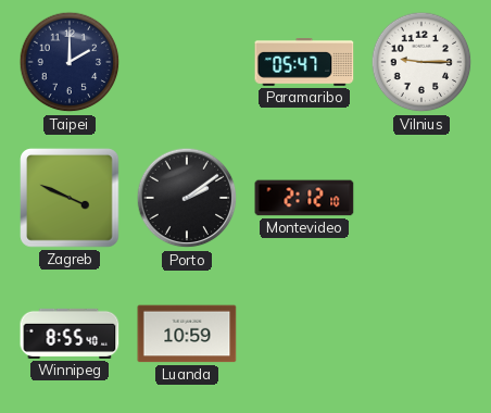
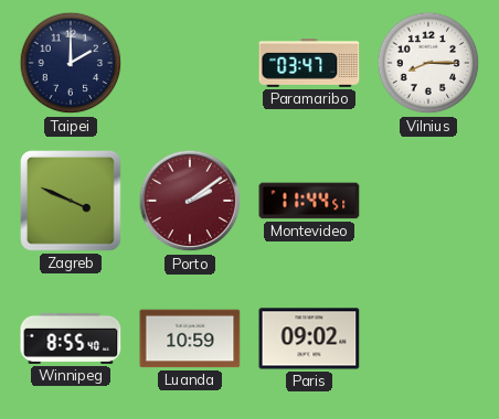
Paramaribo: 05:47 -> 03:47
Vilnius: 9:15 -> 8:15
Porto dial: black -> burgundy
Montevideo: 2:12 -> 11:44
Paris: none -> 09:02
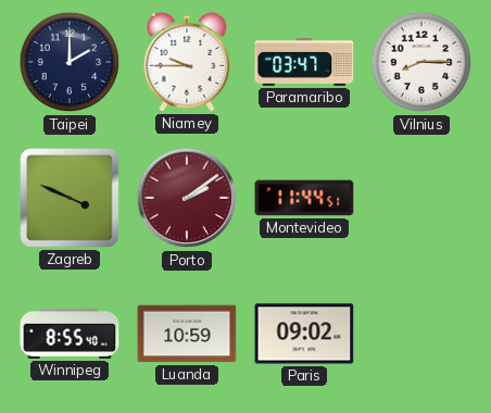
Niamey: none -> 9:45
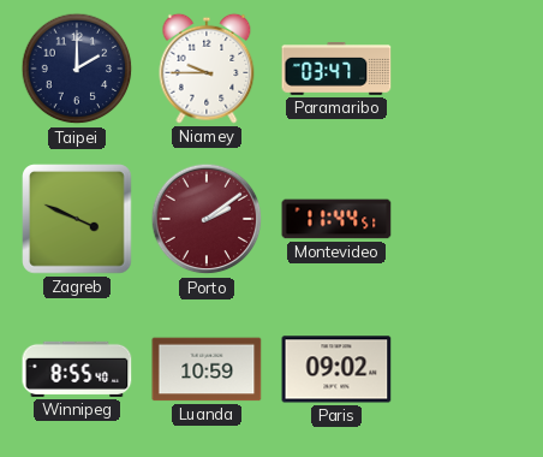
Vilnius: 8:15 -> none
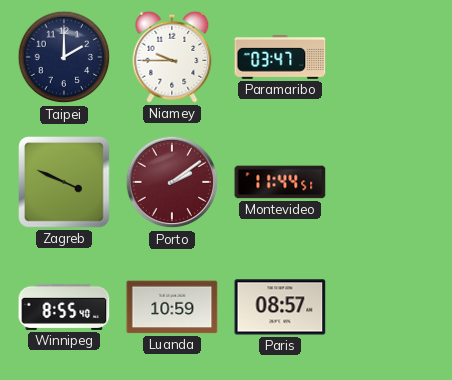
Paris: 09:02 -> 08:57
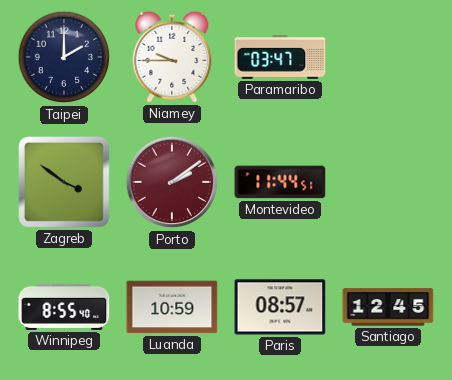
Zagreb: 3:49 -> 3:51
Santiago: none -> 12:45
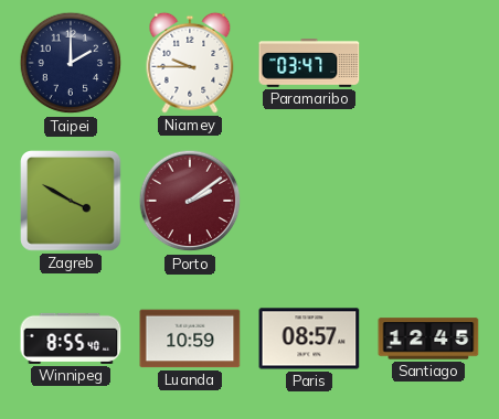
Zagreb: 3:51 -> 3:50
Montevideo: 11:44 -> none
